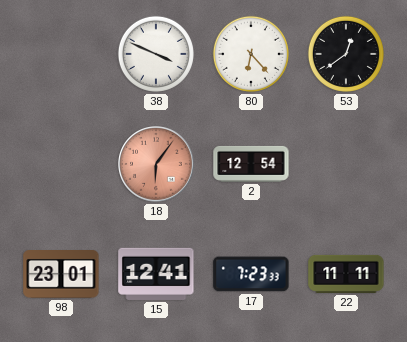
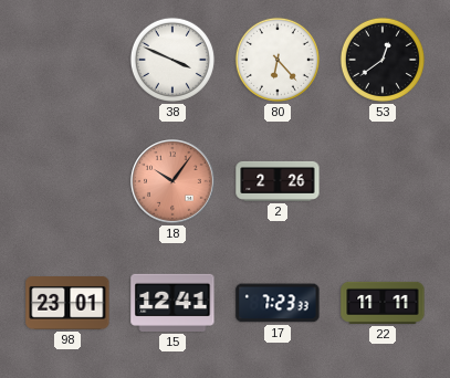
18: 6:06 -> 10:06
2: 12:54 -> 2:26
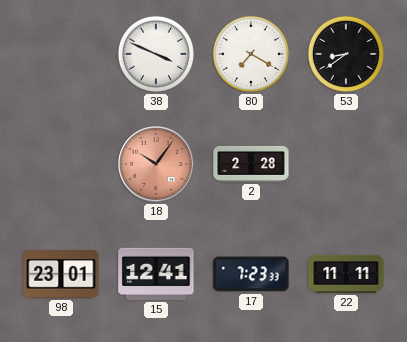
80: 6:23 -> 7:20
53: 12:39 -> 8:39
2: 2:26 -> 2:28
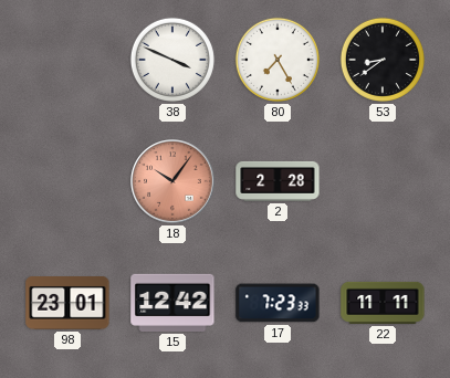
80: 7:20 -> 7:25
15: 12:41 -> 12:42
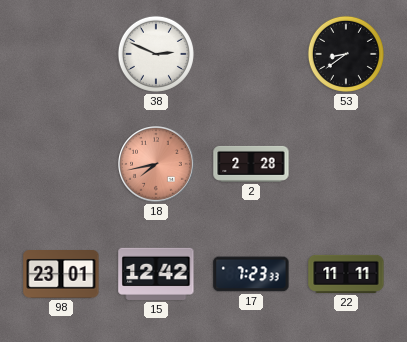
38: 3:49 -> 2:49
80: 7:25 -> none
18: 10:06 -> 7:43
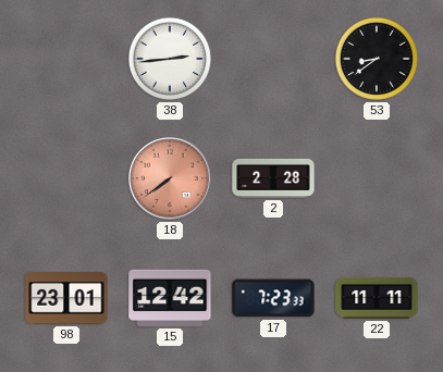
38: 2:49 -> 2:44
18: 7:43 -> 7:39
